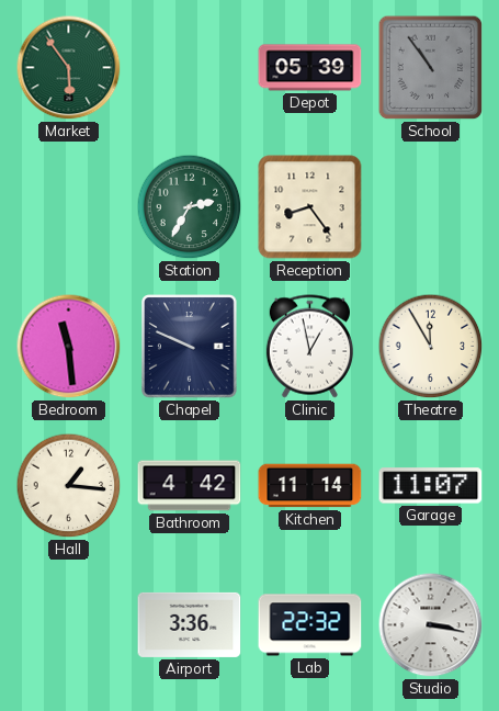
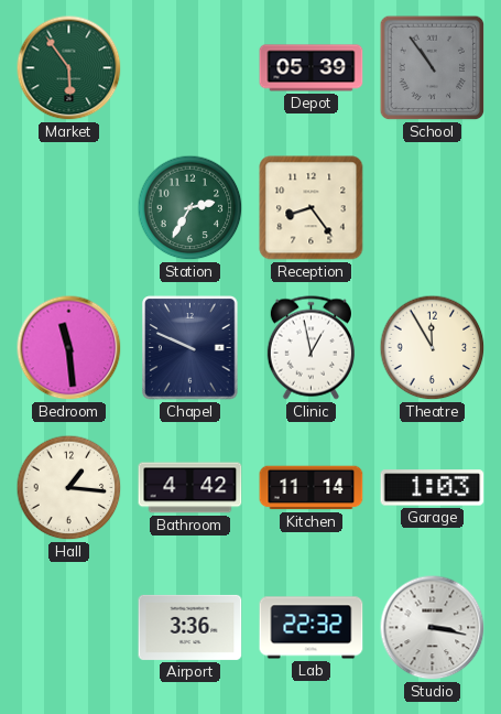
Garage: 11:07 -> 1:03
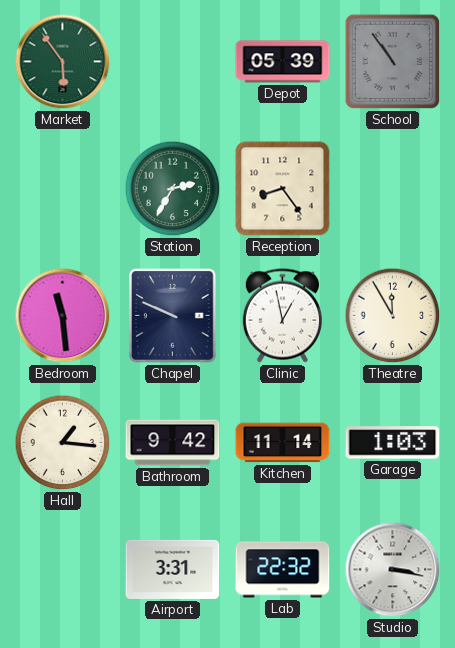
Bathroom: 4:42 -> 9:42
Airport: 3:36 -> 3:31
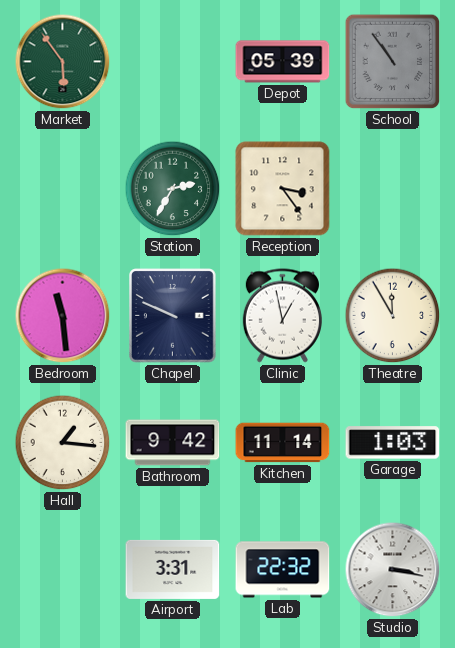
Reception: 8:24 -> 3:24
